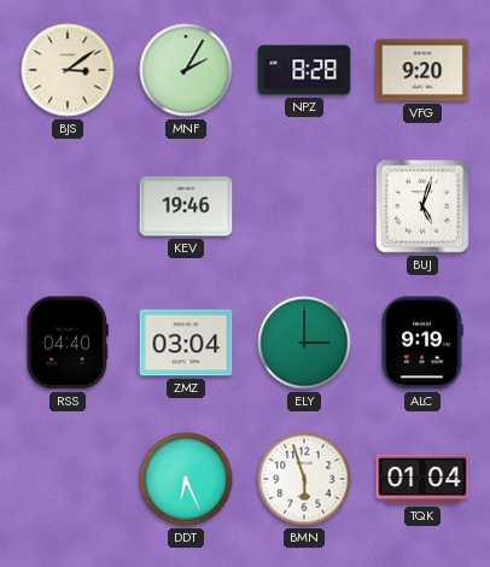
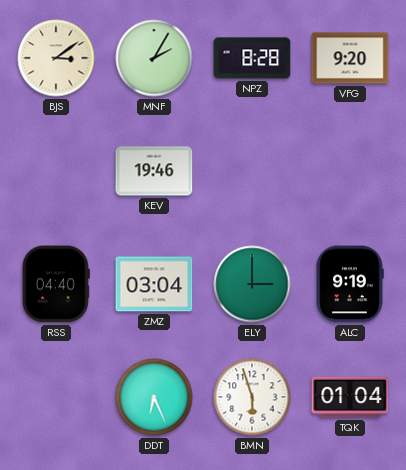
BUJ: 5:03 -> none
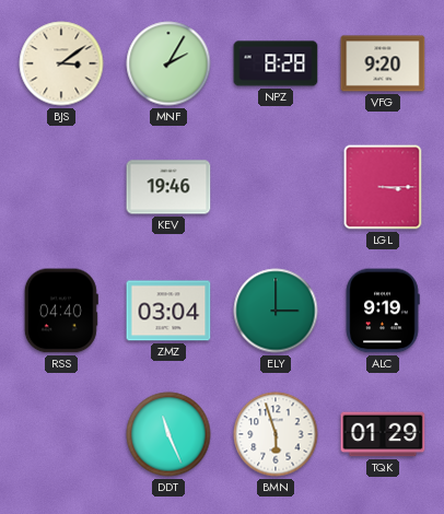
LGL: none -> 3:15
DDT: 6:26 -> 11:26
TQK: 01:04 -> 01:29
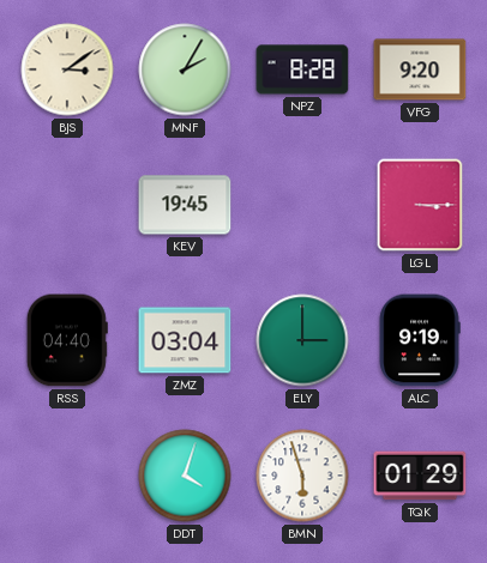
KEV: 19:46 -> 19:45
DDT: 11:26 -> 4:03
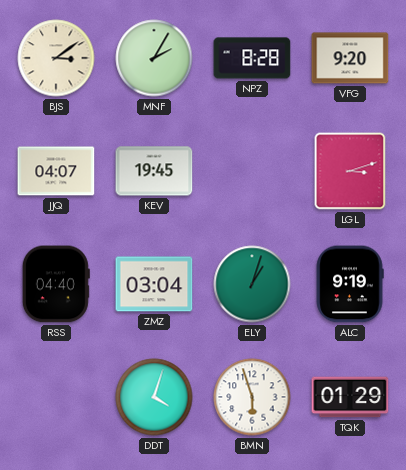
JJQ: none -> 04:07
LGL: 3:15 -> 3:12
ELY: 3:00 -> 1:03
